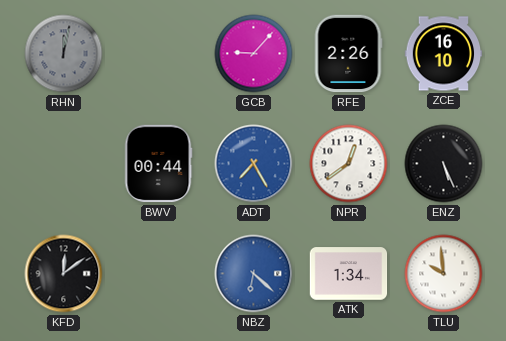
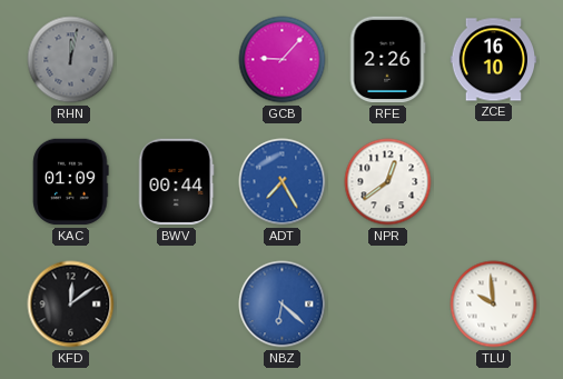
KAC: none -> 01:09
ENZ: 5:26 -> none
ATK: 1:34 -> none
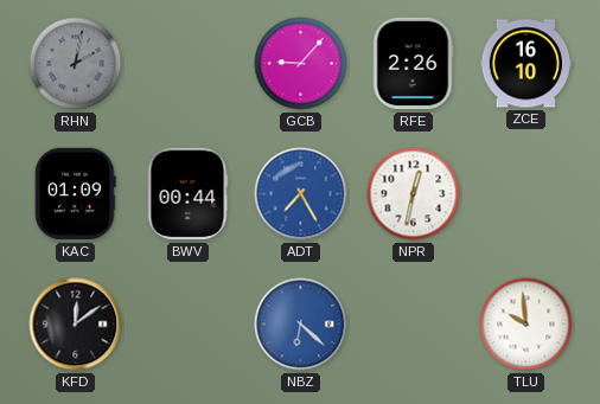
RHN: 12:02 -> 2:02
NPR: 12:39 -> 12:32
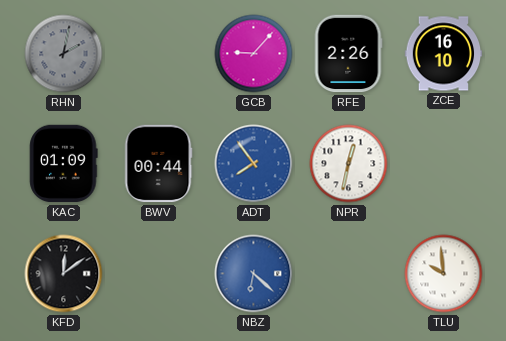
ADT: 7:25 -> 7:54
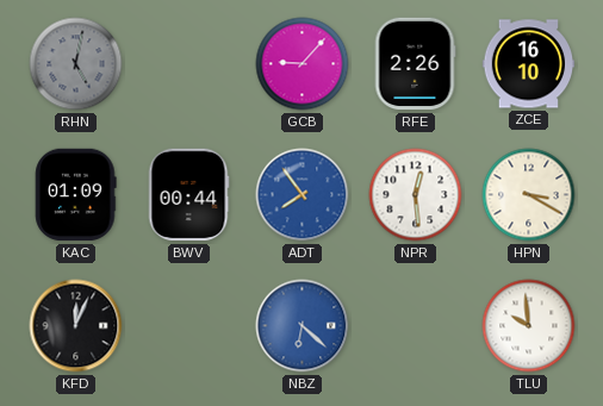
RHN: 2:02 -> 5:02
NPR: 12:32 -> 12:29
HPN: none -> 3:20
KFD: 12:09 -> 12:04
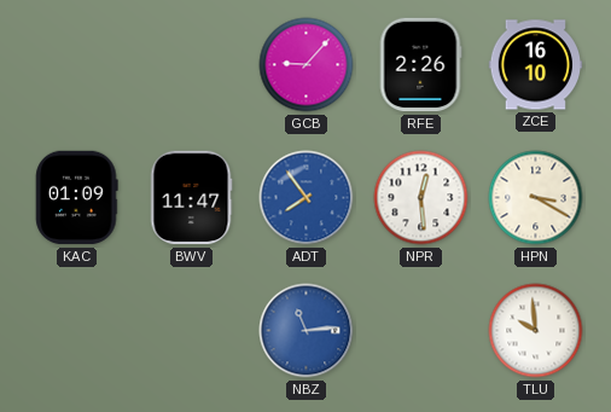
RHN: 5:02 -> none
BWV: 00:44 -> 11:47
KFD: 12:04 -> none
NBZ: 6:22 -> 11:14
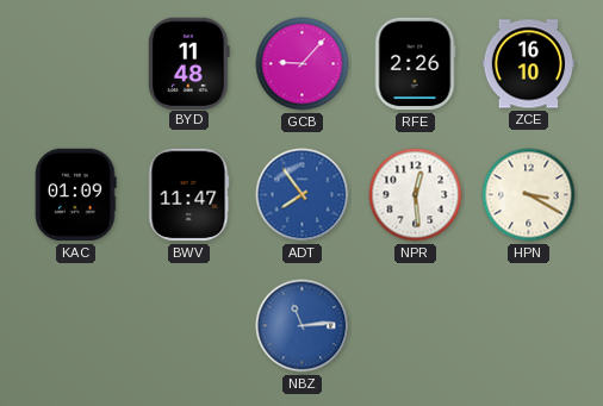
BYD: none -> 11:48
TLU: 9:59 -> none
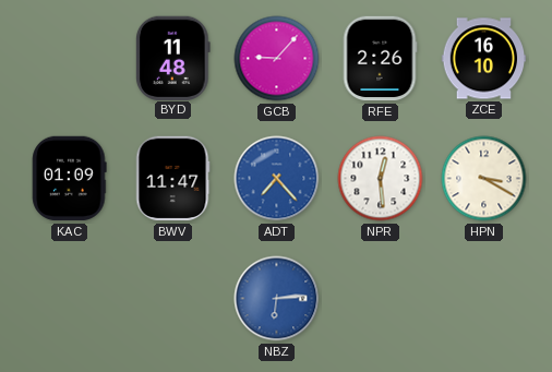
ADT: 7:54 -> 7:23
NBZ: 11:14 -> 6:14
